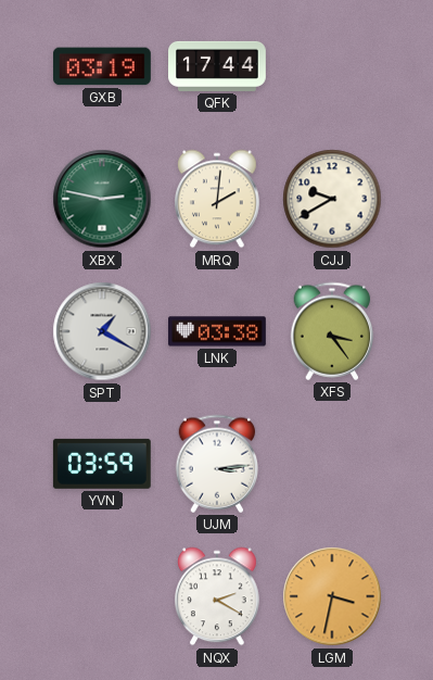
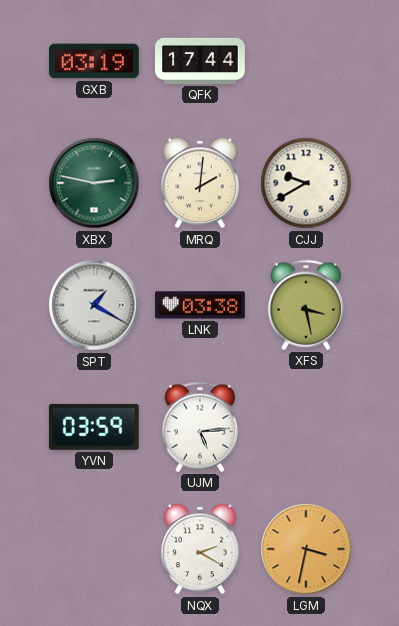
XFS: 3:24 -> 3:28
UJM: 3:14 -> 5:14
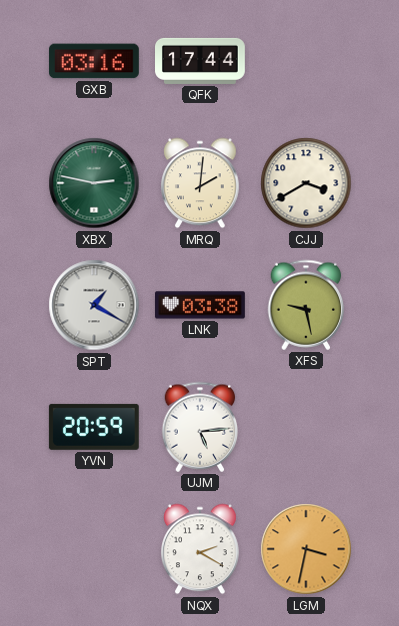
GXB: 03:19 -> 03:16
CJJ: 9:40 -> 3:40
XFS: 3:28 -> 9:28
YVN: 03:59 -> 20:59
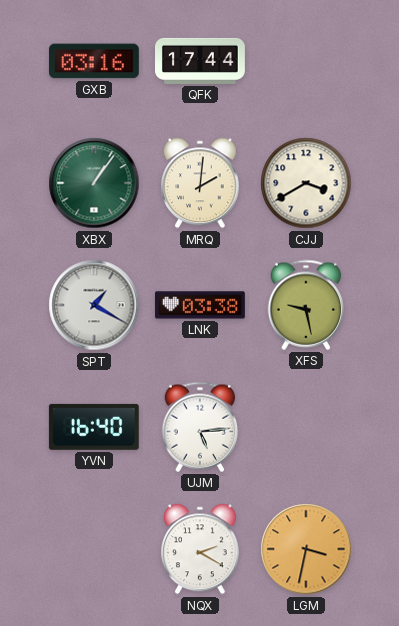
XBX: 2:47 -> 1:06
YVN: 20:59 -> 16:40
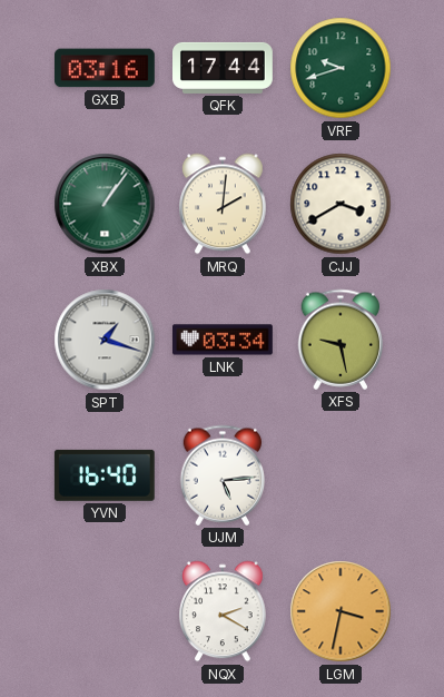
VRF: none -> 9:42
SPT: 1:20 -> 1:18
LNK: 03:38 -> 03:34
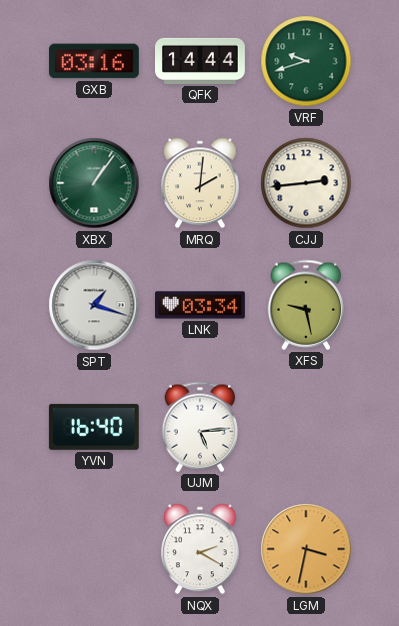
QFK: 17:44 -> 14:44
CJJ: 3:40 -> 2:44
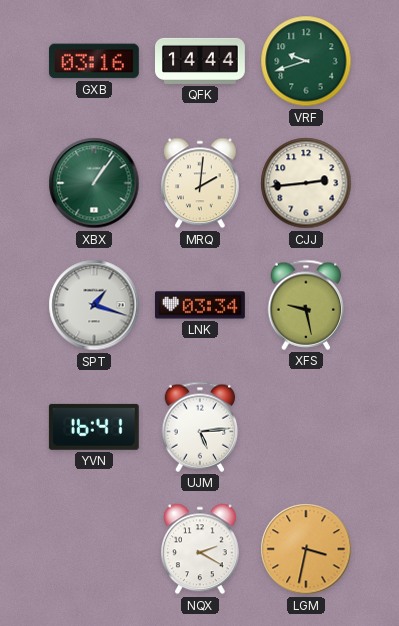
YVN: 16:40 -> 16:41
